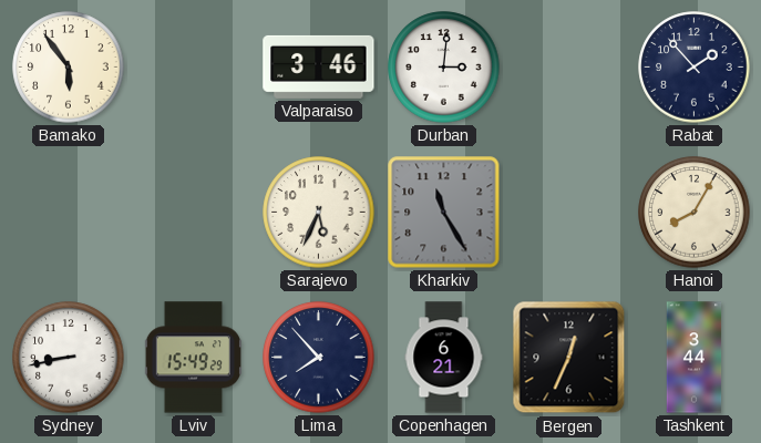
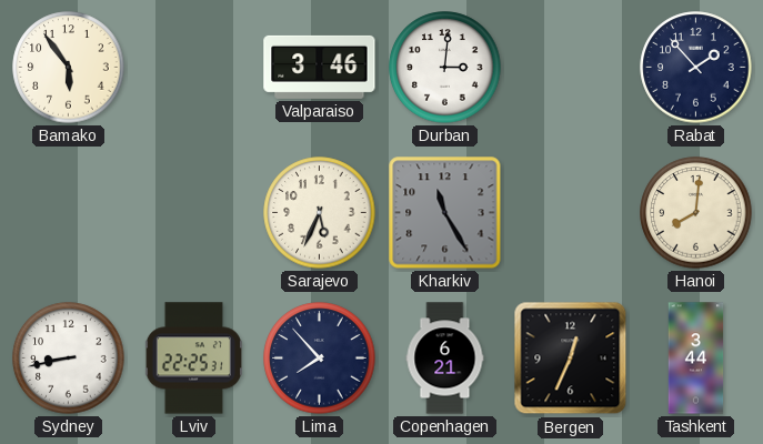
Hanoi: 8:05 -> 8:01
Lviv: 15:49 -> 22:25
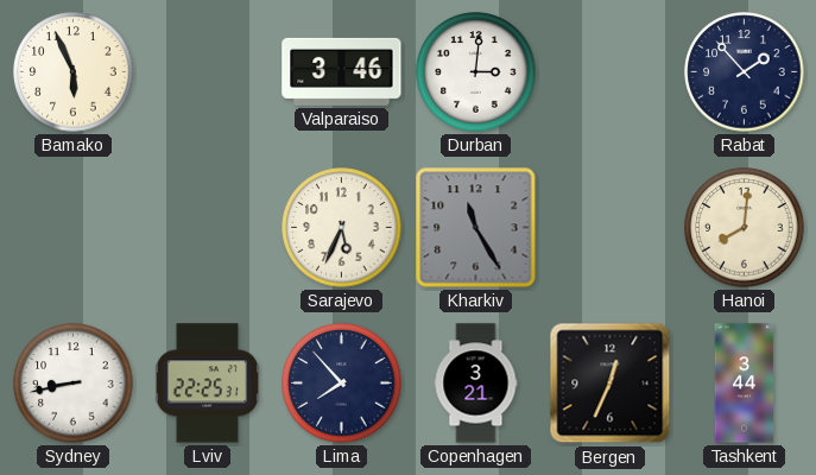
Bamako: 5:54 -> 5:56
Copenhagen: 6:21 -> 3:21
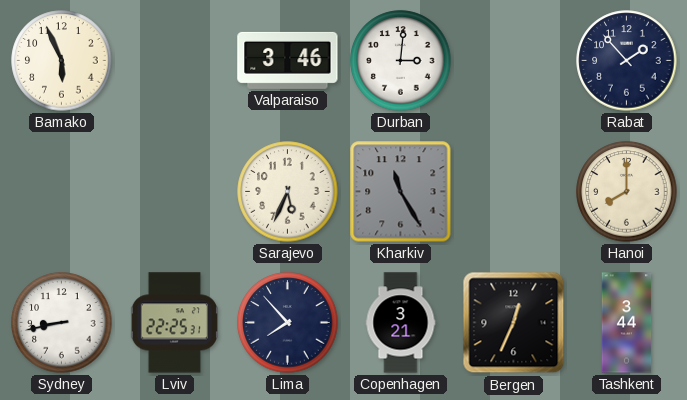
Hanoi: 8:01 -> 8:00
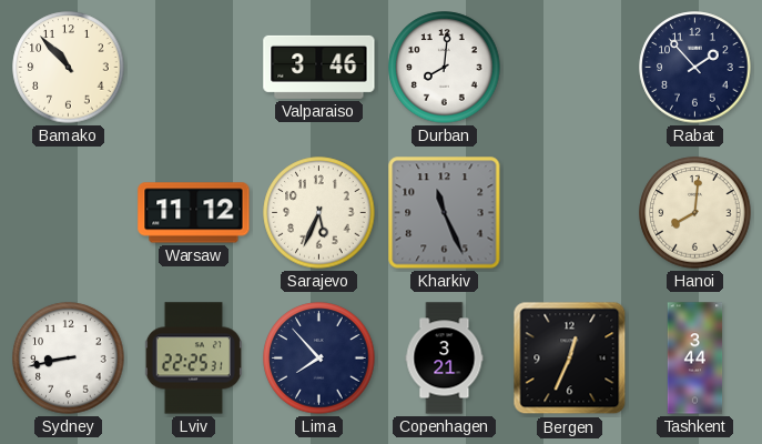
Bamako: 5:56 -> 10:53
Durban: 3:01 -> 8:01
Warsaw: none -> 11:12
Kharkiv: 11:25 -> 11:26
Hanoi: 8:00 -> 8:01
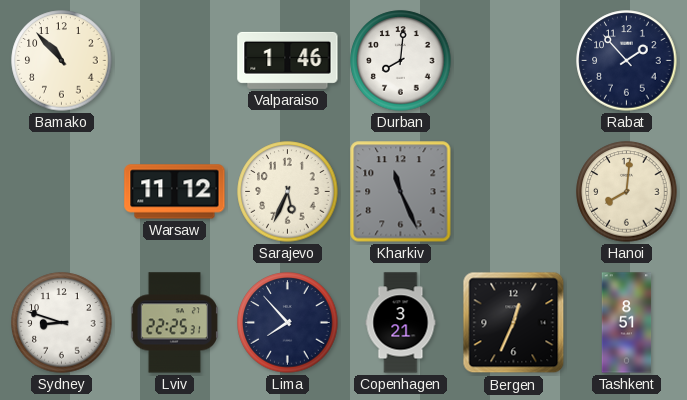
Valparaiso: 3:46 -> 1:46
Sydney: 8:43 -> 8:48
Tashkent: 3:44 -> 8:51
